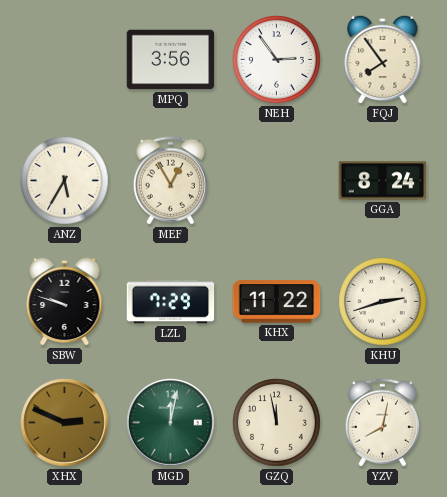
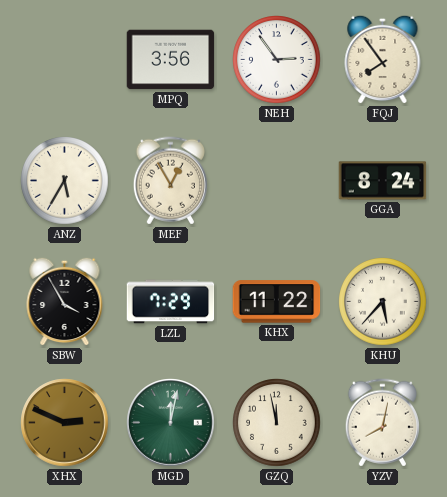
SBW: 9:48 -> 3:55
KHU: 2:42 -> 5:37
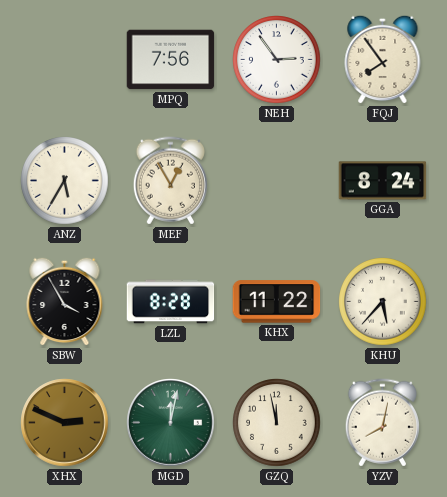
MPQ: 3:56 -> 7:56
LZL: 7:29 -> 8:28
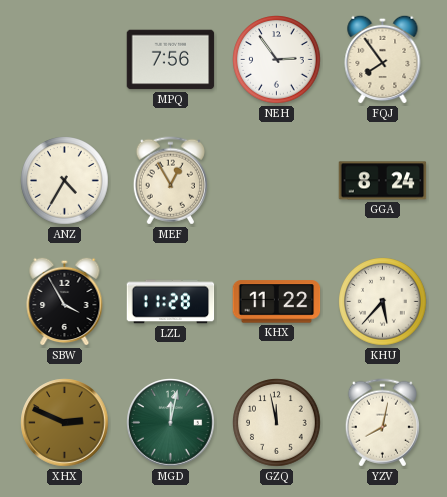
ANZ: 5:35 -> 4:35
LZL: 8:28 -> 11:28
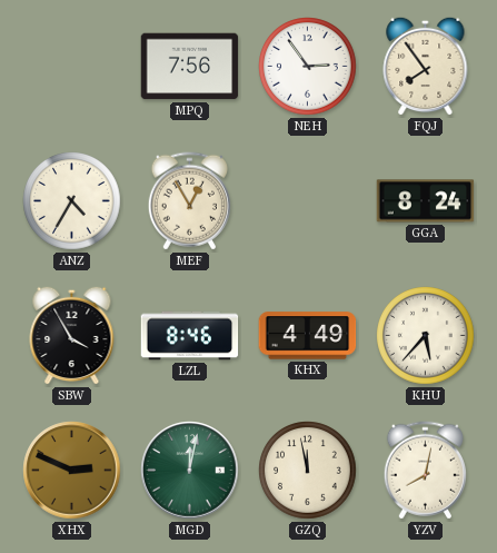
LZL: 11:28 -> 8:46
KHX: 11:22 -> 4:49
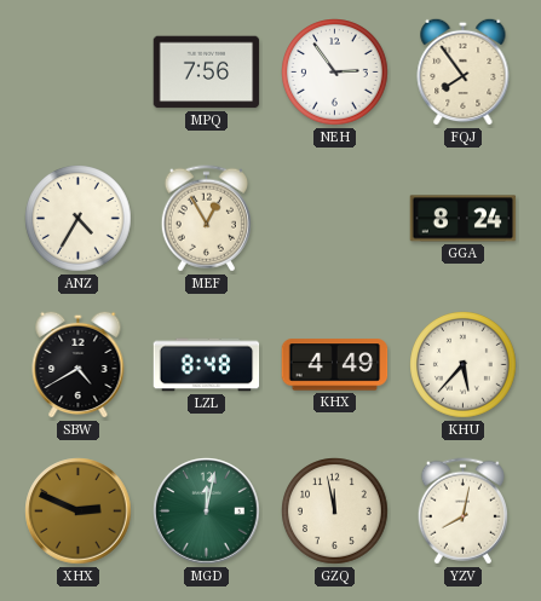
SBW: 3:55 -> 4:40
LZL: 8:46 -> 8:48
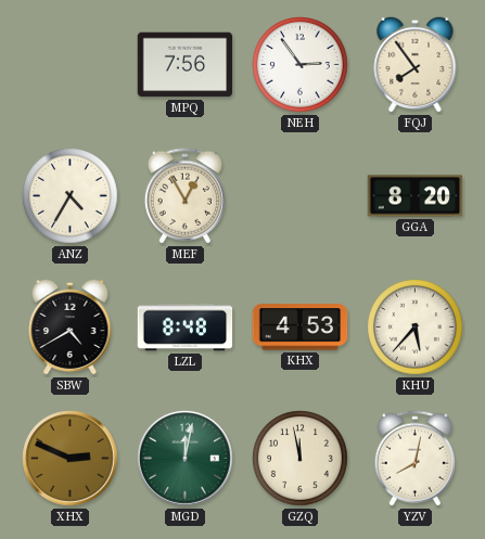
GGA: 8:24 -> 8:20
KHX: 4:49 -> 4:53
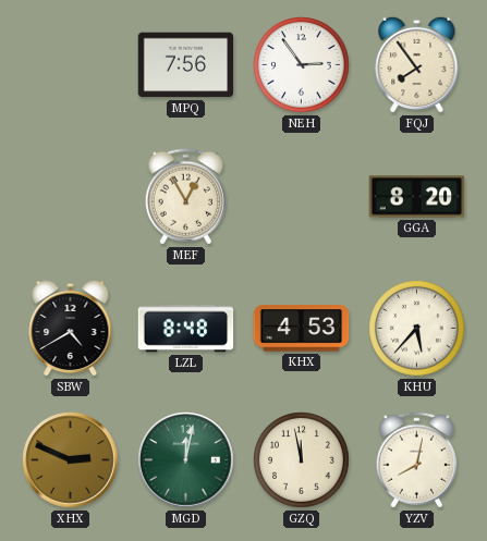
ANZ: 4:35 -> none
